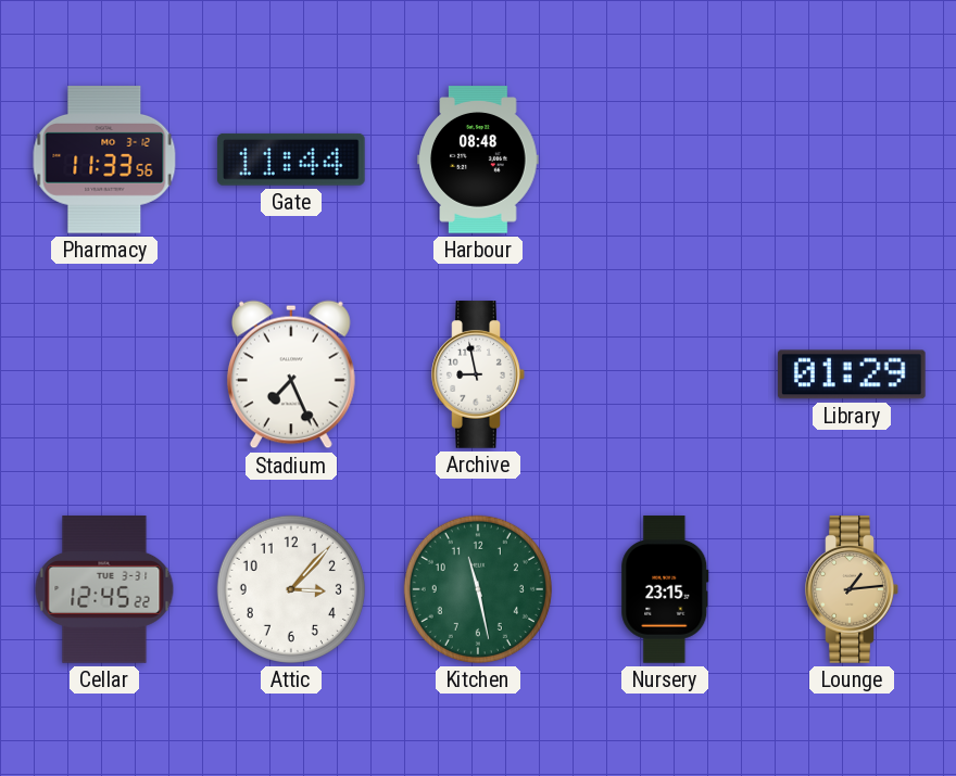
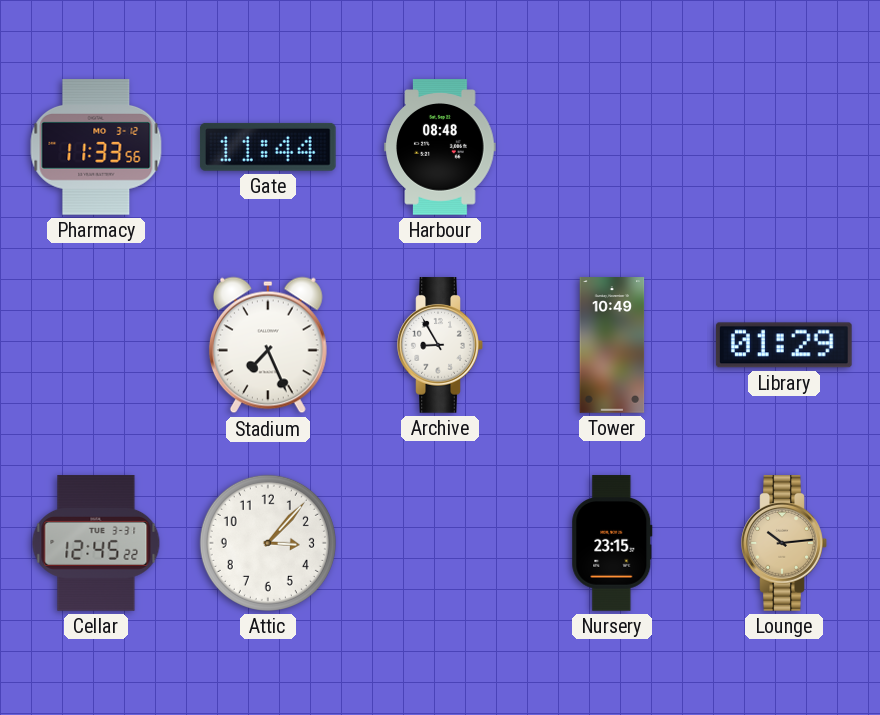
Archive: 8:58 -> 8:55
Tower: none -> 10:49
Kitchen: 11:28 -> none
Lounge: 1:14 -> 10:14
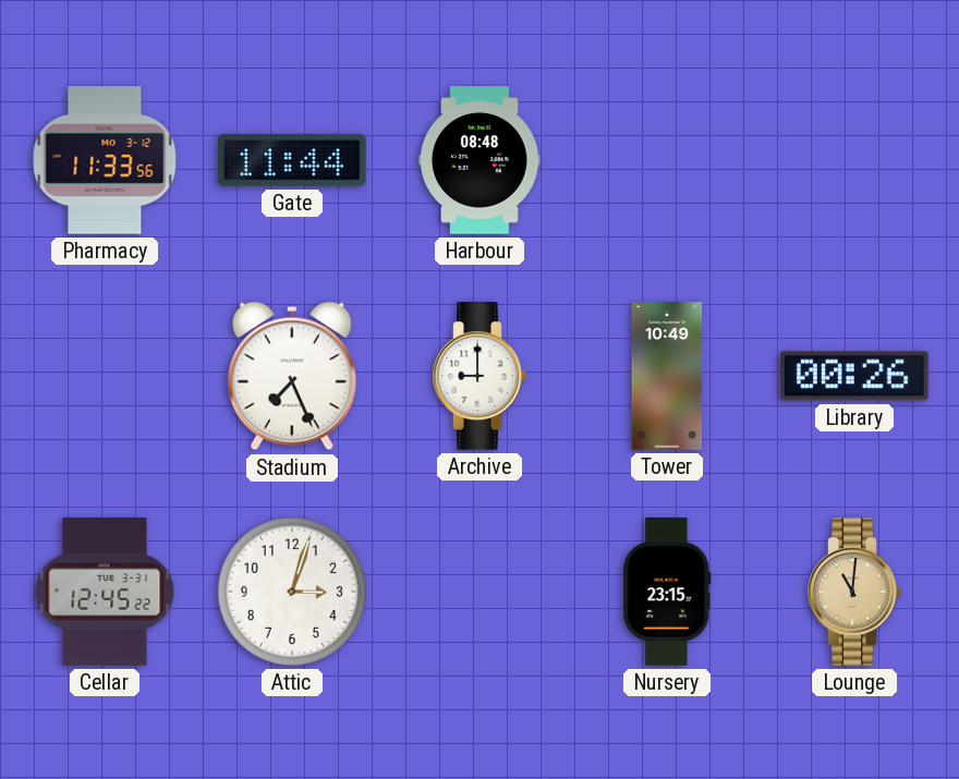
Archive: 8:55 -> 9:00
Library: 01:29 -> 00:26
Attic: 3:07 -> 3:03
Lounge: 10:14 -> 11:01
